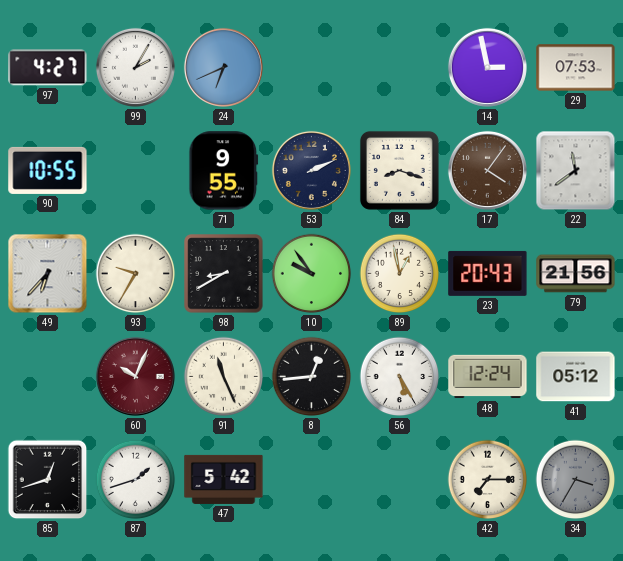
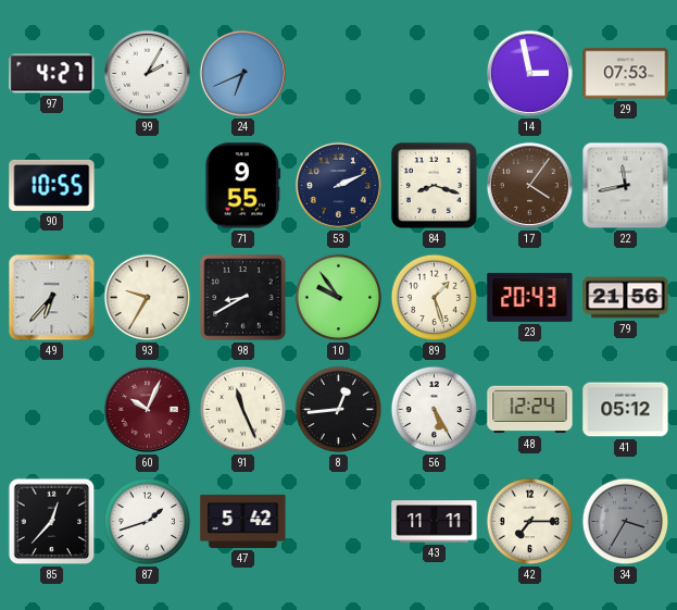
22: 11:39 -> 11:43
89: 12:58 -> 1:27
85: 12:42 -> 12:37
43: none -> 11:11
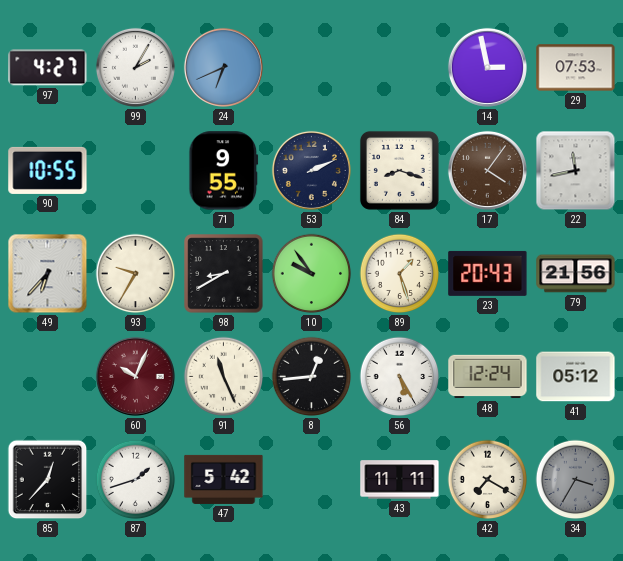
42: 7:15 -> 7:20
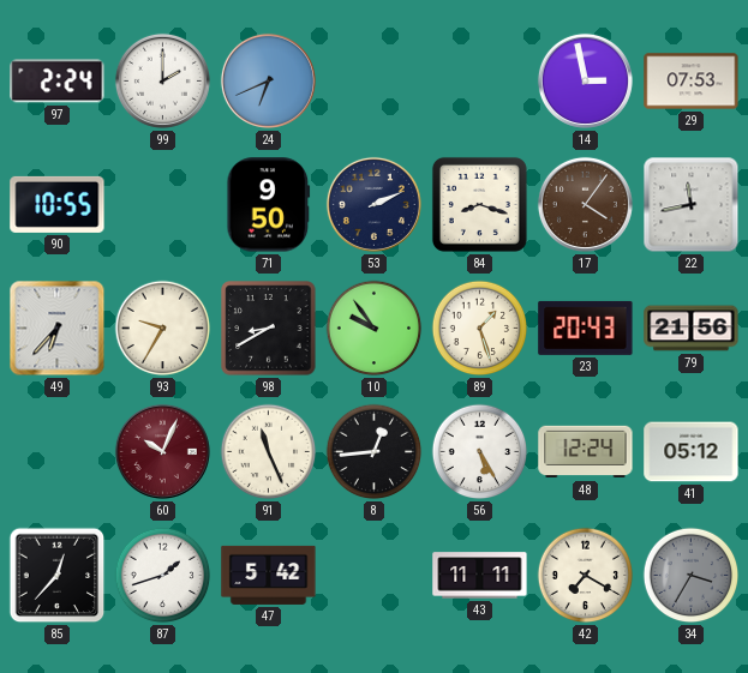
97: 4:27 -> 2:24
99: 2:05 -> 2:00
71: 9:55 -> 9:50
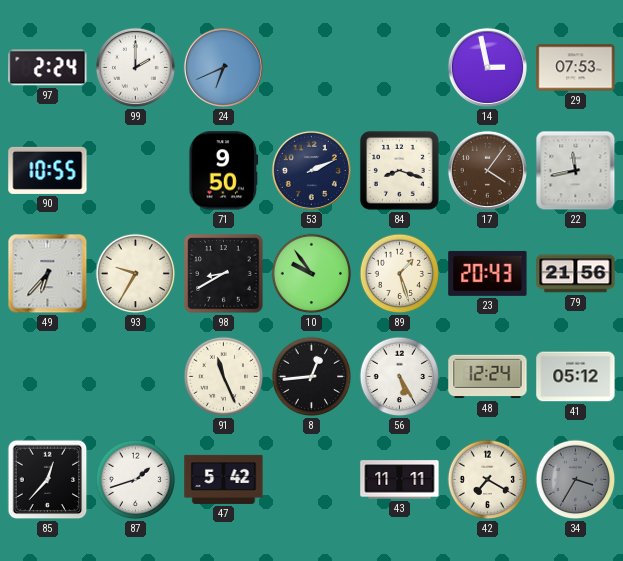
60: 10:04 -> none
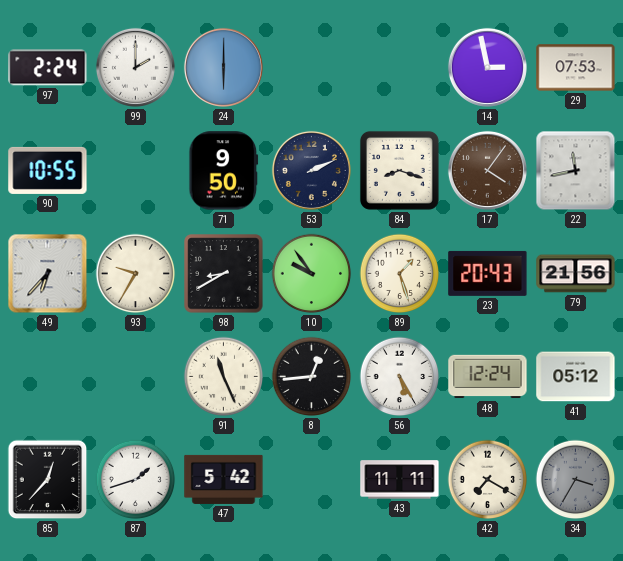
24: 6:41 -> 6:00
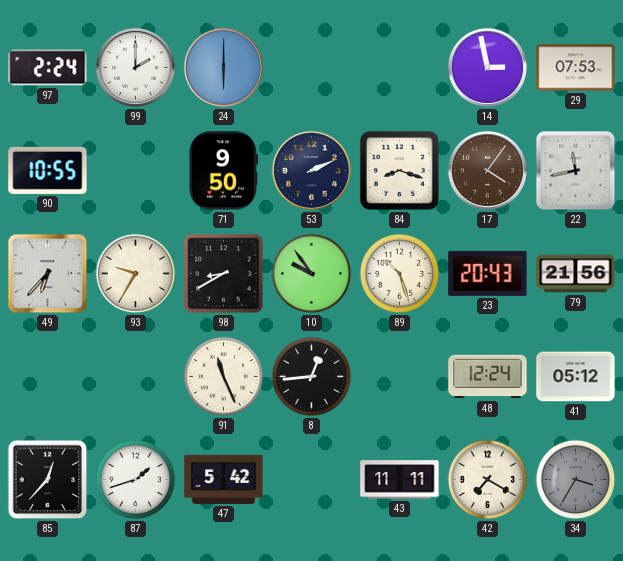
89: 1:27 -> 10:27
56: 5:25 -> none
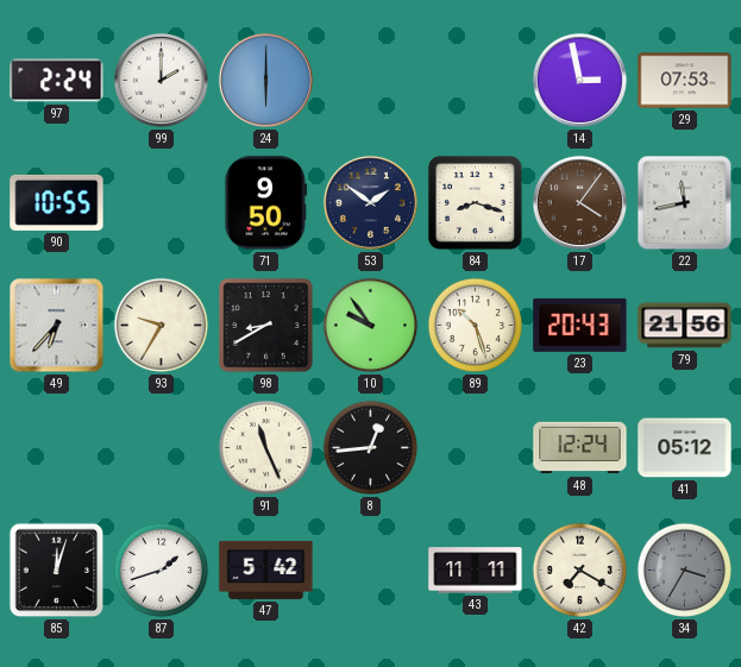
53: 2:11 -> 1:51
85: 12:37 -> 12:03
